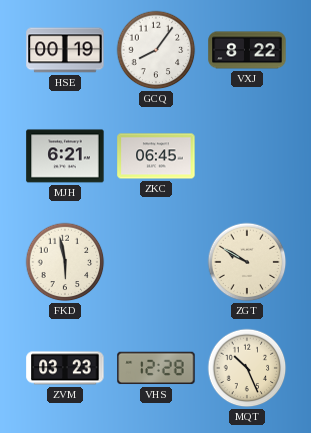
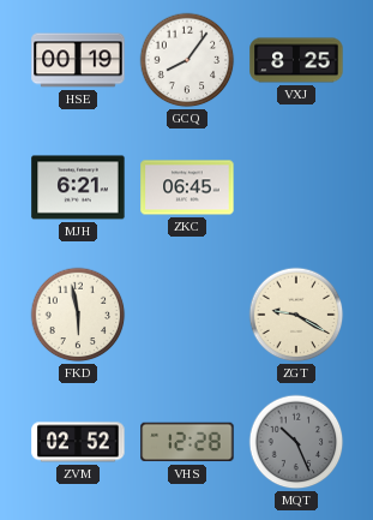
VXJ: 8:22 -> 8:25
ZGT: 9:50 -> 9:20
ZVM: 03:23 -> 02:52
MQT dial: cream -> grey
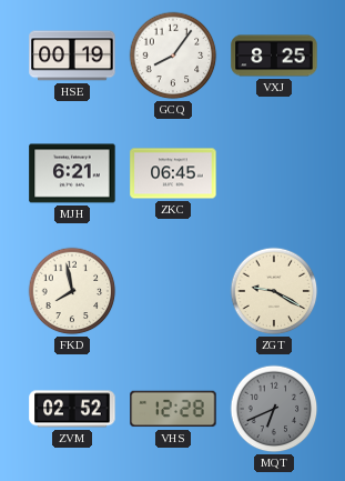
FKD: 5:58 -> 7:58
MQT: 10:26 -> 6:41
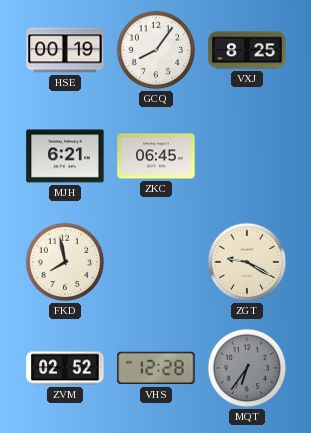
MQT: 6:41 -> 6:36
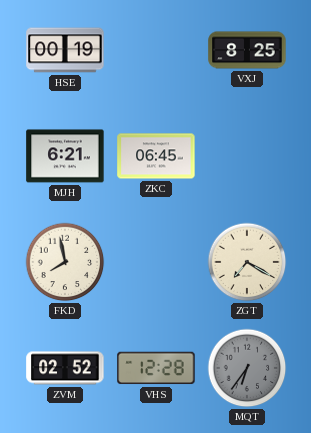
GCQ: 8:06 -> none
ZGT: 9:20 -> 7:20
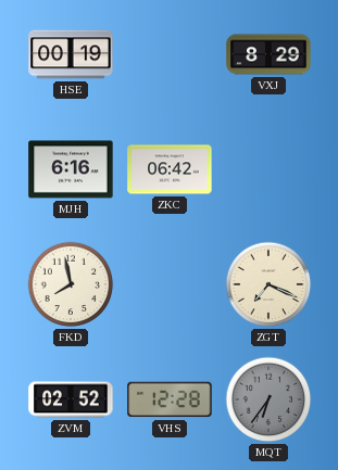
VXJ: 8:25 -> 8:29
MJH: 6:21 -> 6:16
ZKC: 06:45 -> 06:42
ZGT: 7:20 -> 7:19
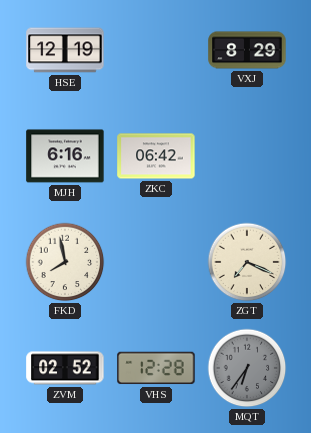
HSE: 00:19 -> 12:19
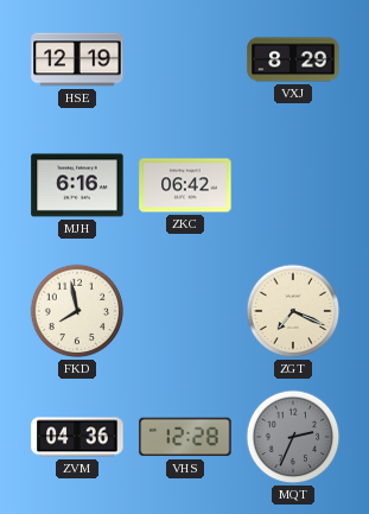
ZVM: 02:52 -> 04:36
MQT: 6:36 -> 2:34
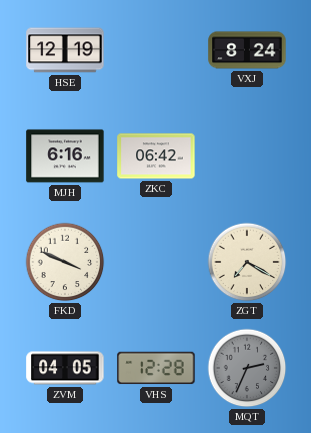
VXJ: 8:29 -> 8:24
FKD: 7:58 -> 3:49
ZGT: 7:19 -> 7:20
ZVM: 04:36 -> 04:05
